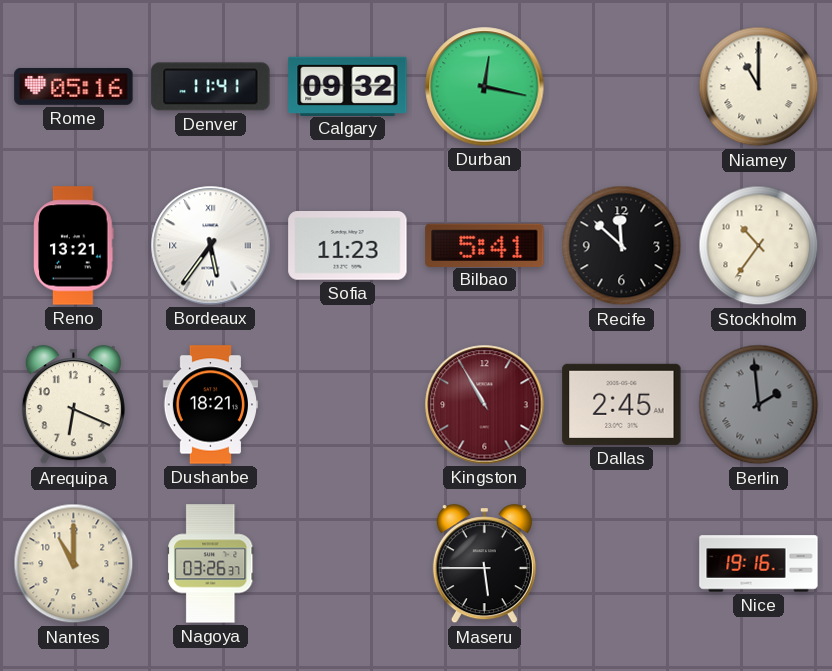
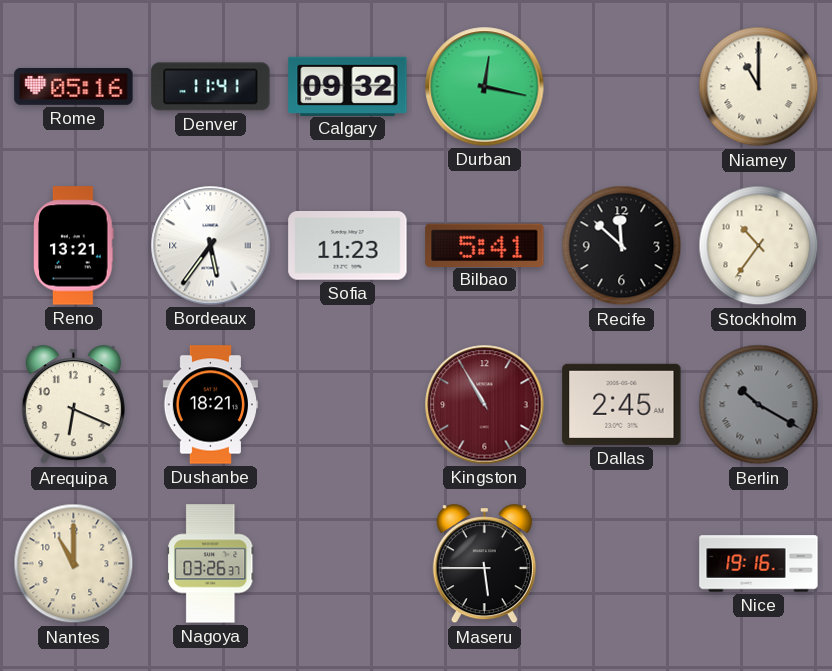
Berlin: 1:59 -> 10:20
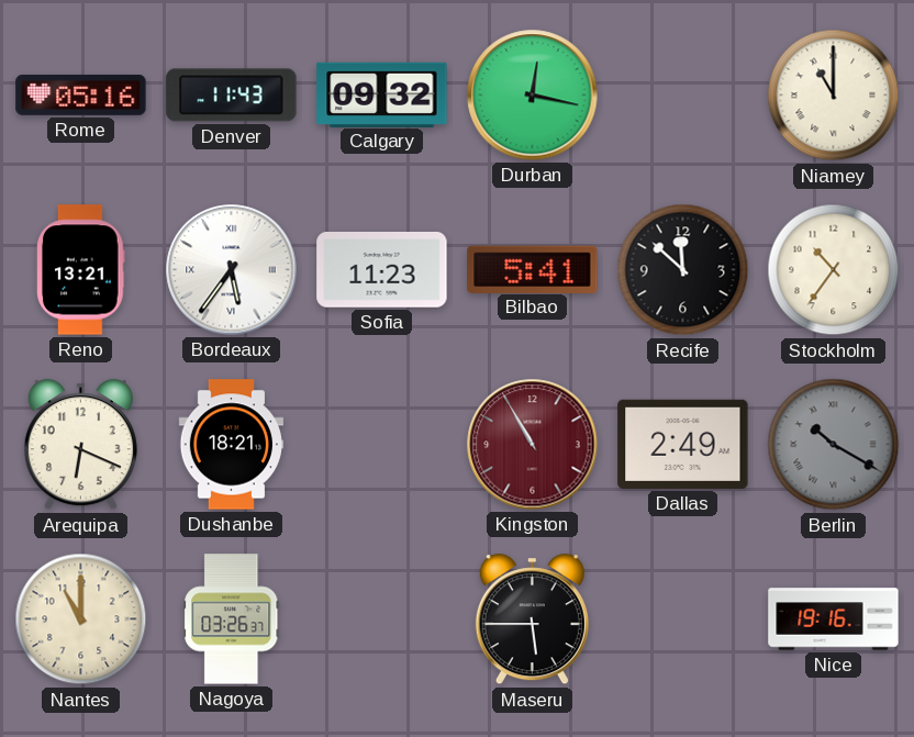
Denver: 11:41 -> 11:43
Dallas: 2:45 -> 2:49
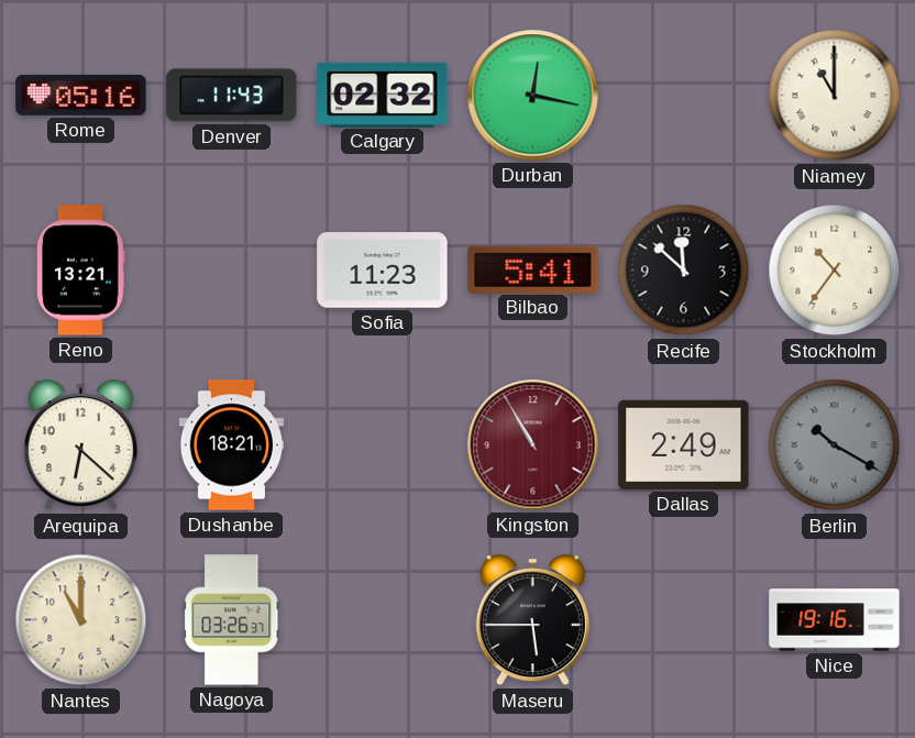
Calgary: 09:32 -> 02:32
Bordeaux: 5:36 -> none
Arequipa: 6:19 -> 6:22
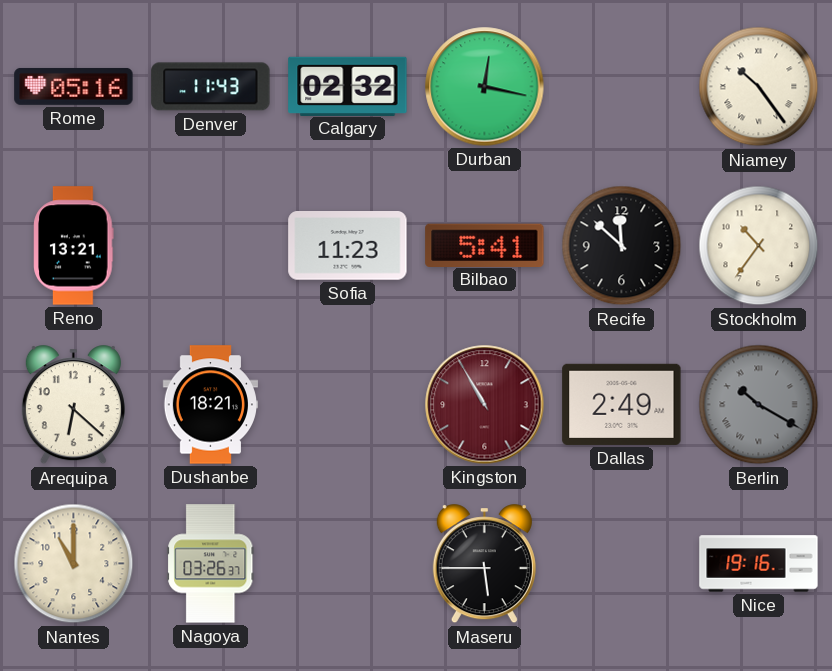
Niamey: 11:00 -> 10:24
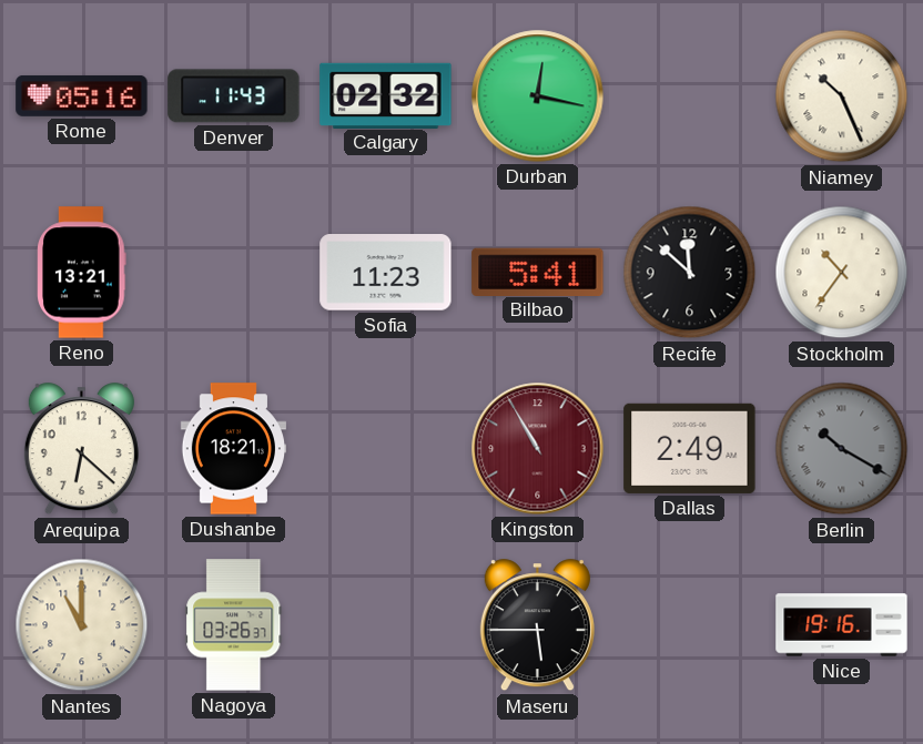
Niamey: 10:24 -> 10:26
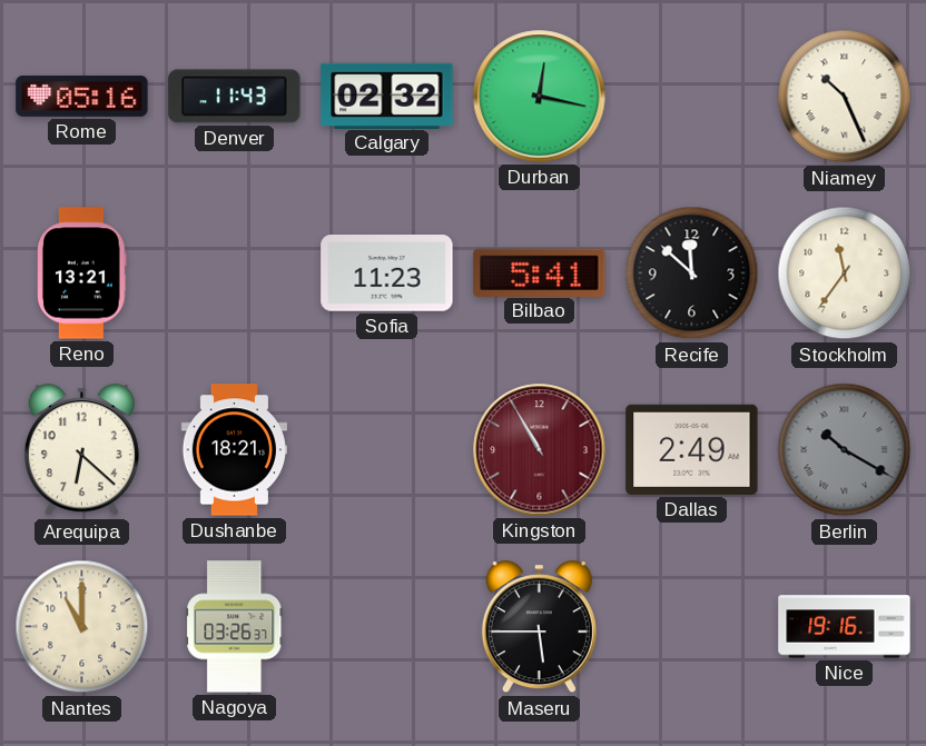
Stockholm: 10:36 -> 11:36
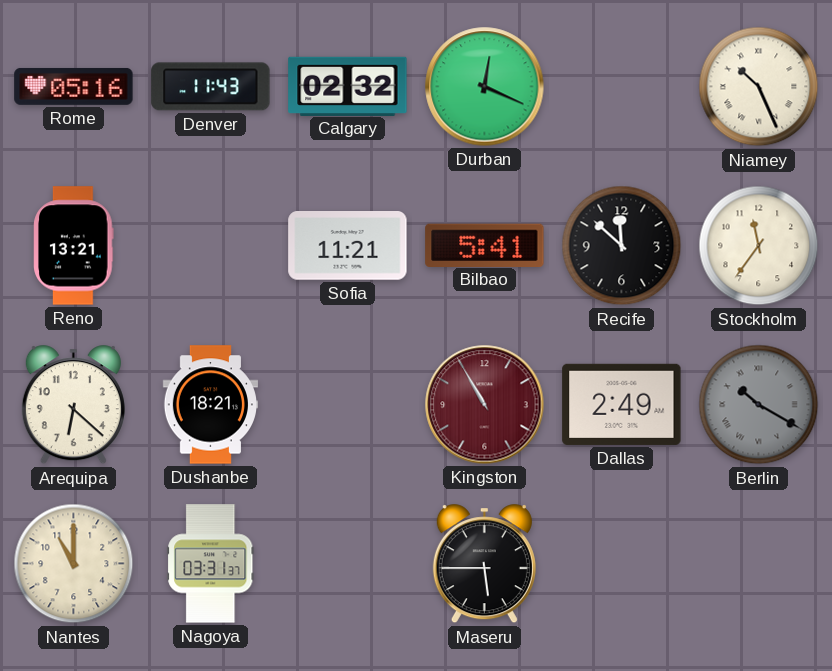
Durban: 12:17 -> 12:19
Sofia: 11:23 -> 11:21
Nagoya: 03:26 -> 03:31
Nice: 19:16 -> none
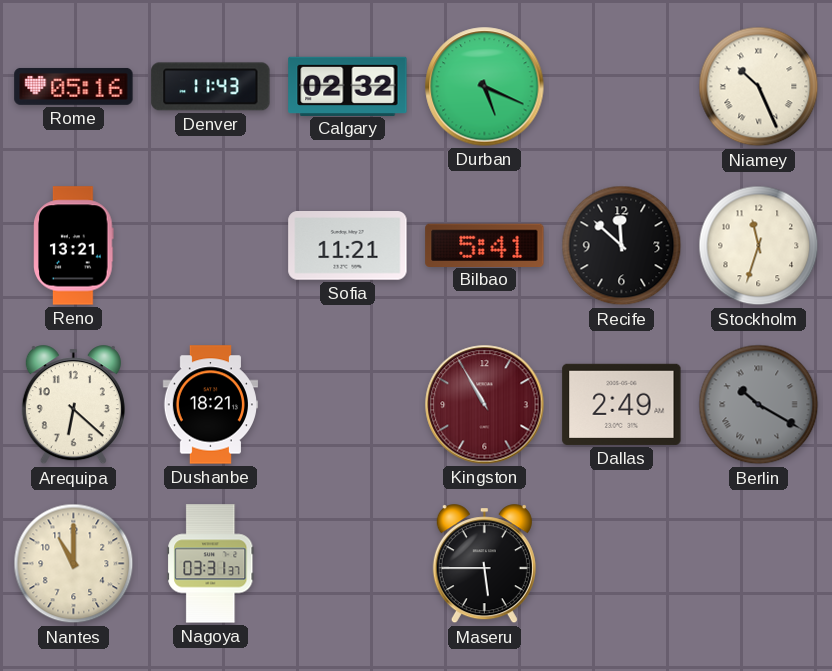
Durban: 12:19 -> 5:19
Stockholm: 11:36 -> 11:33
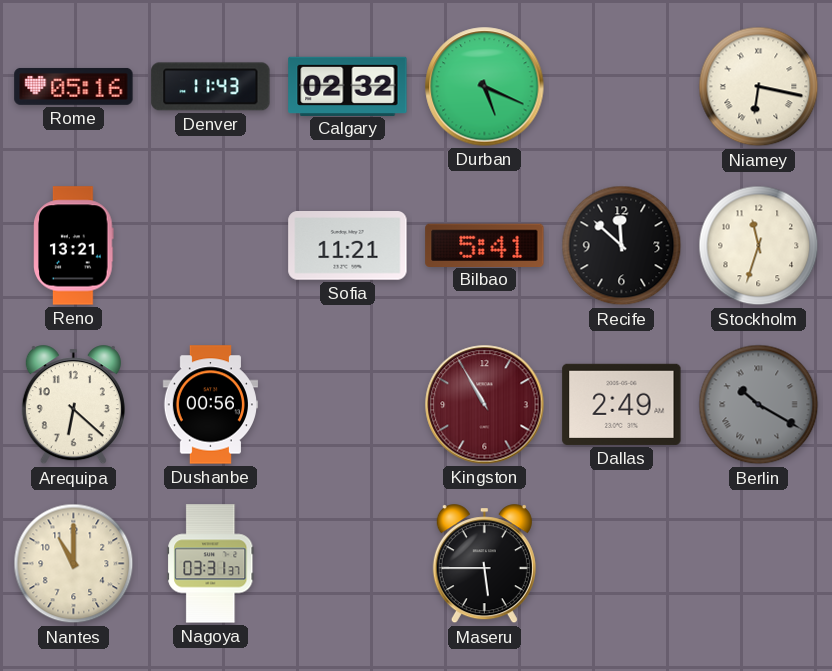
Niamey: 10:26 -> 6:17
Dushanbe: 18:21 -> 00:56
